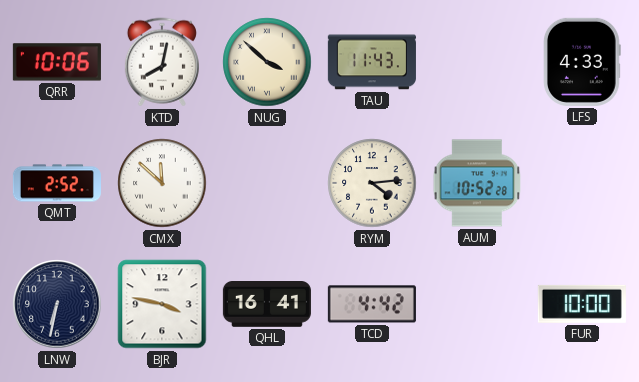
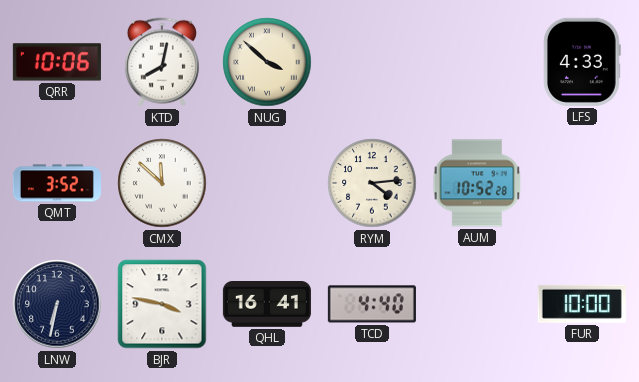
TAU: 11:43 -> none
QMT: 2:52 -> 3:52
TCD: 4:42 -> 4:40
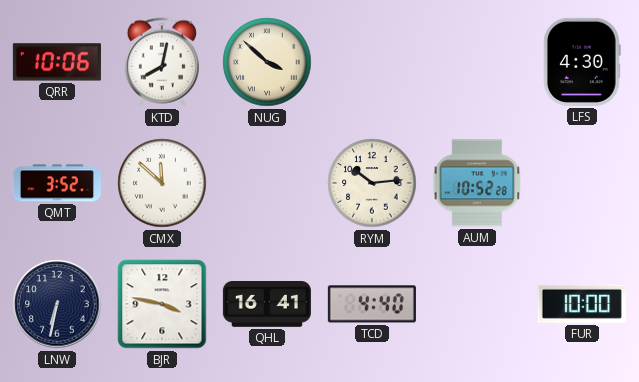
LFS: 4:33 -> 4:30
RYM: 4:14 -> 10:14
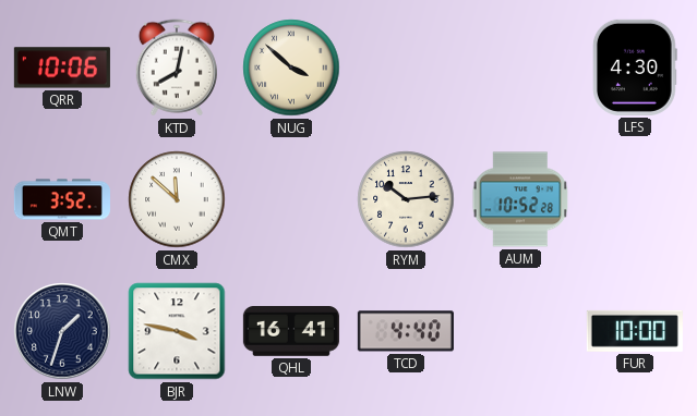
LNW: 6:32 -> 1:33
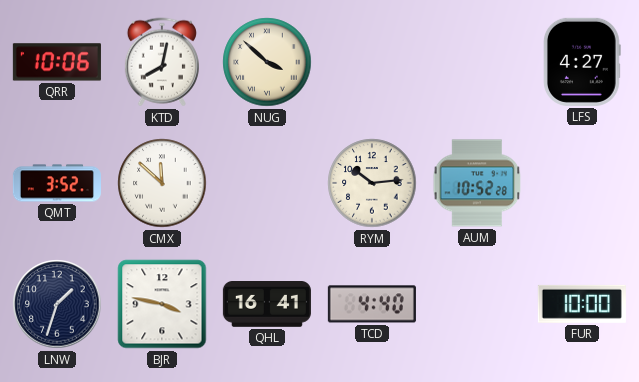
LFS: 4:30 -> 4:27
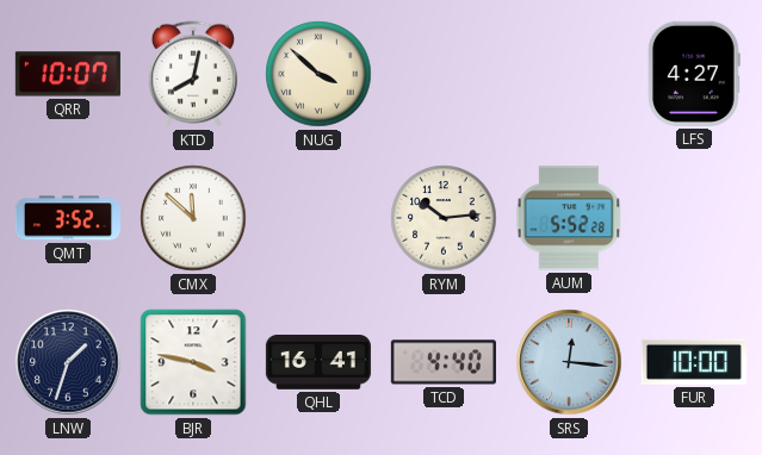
QRR: 10:06 -> 10:07
AUM: 10:52 -> 5:52
SRS: none -> 12:16
